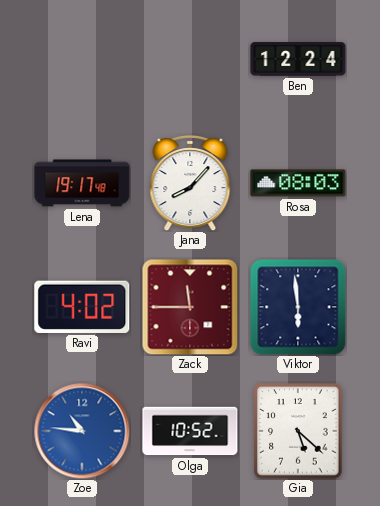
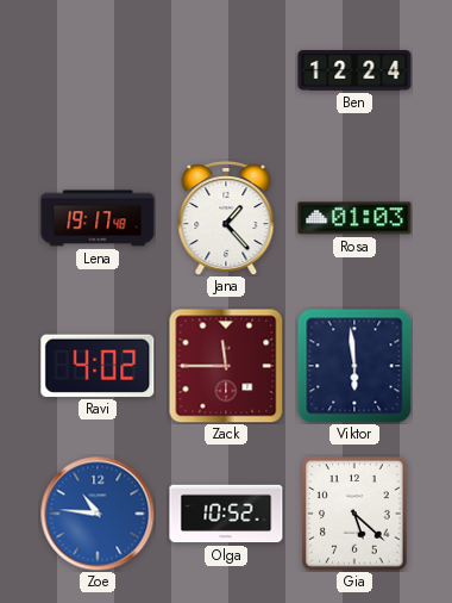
Jana: 8:07 -> 1:23
Rosa: 08:03 -> 01:03
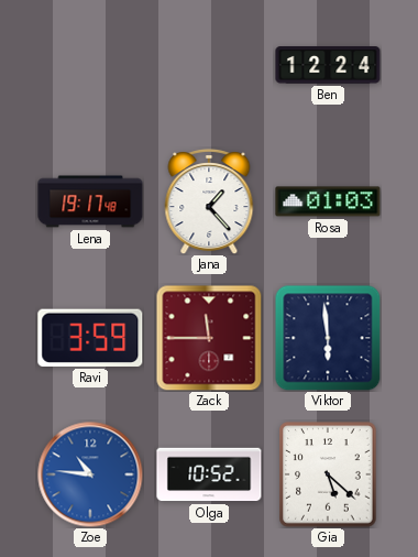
Ravi: 4:02 -> 3:59
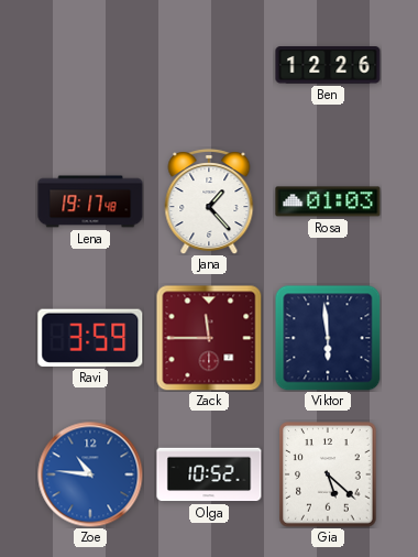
Ben: 12:24 -> 12:26
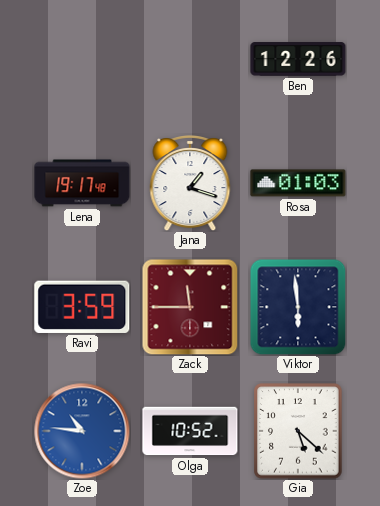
Jana: 1:23 -> 1:18
